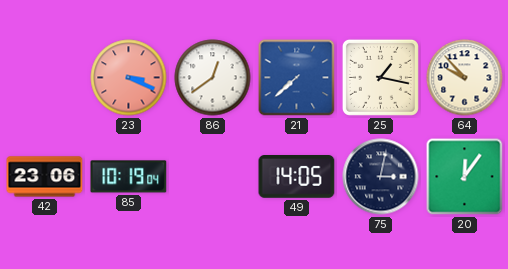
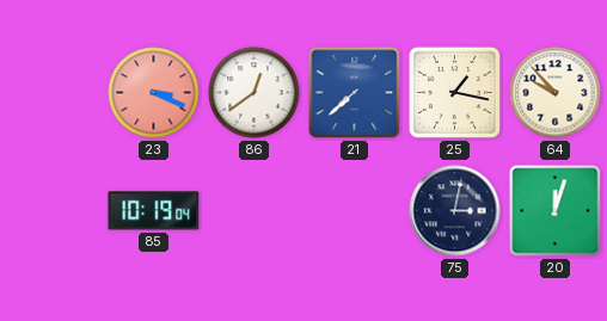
42: 23:06 -> none
49: 14:05 -> none
20: 12:06 -> 12:03
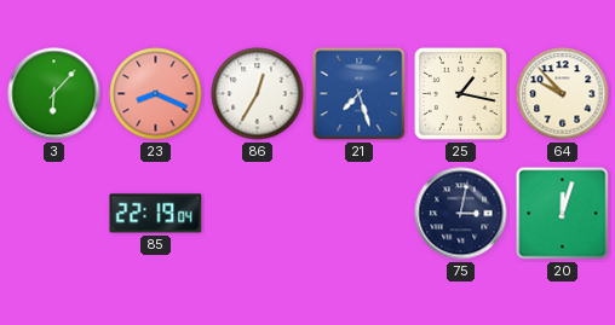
3: none -> 6:07
23: 3:19 -> 8:19
86: 12:39 -> 12:35
21: 7:38 -> 7:27
85: 10:19 -> 22:19
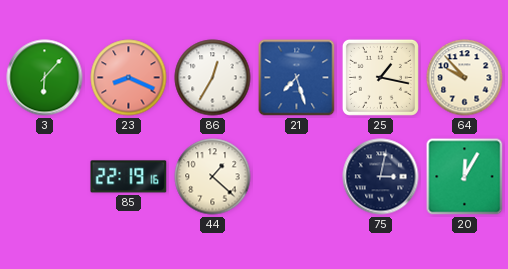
85: 22:19:04 -> 22:19:16
44: none -> 1:22
20: 12:03 -> 12:05
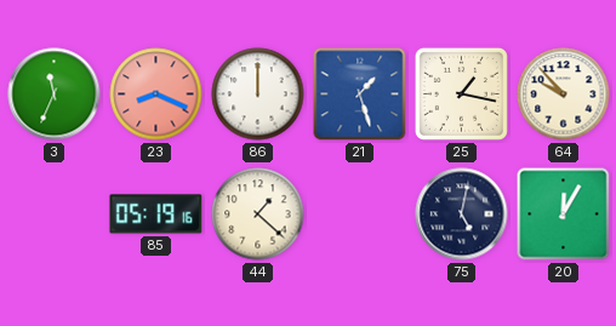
3: 6:07 -> 11:34
86: 12:35 -> 12:00
21: 7:27 -> 1:27
85: 22:19 -> 05:19
75: 3:02 -> 5:02
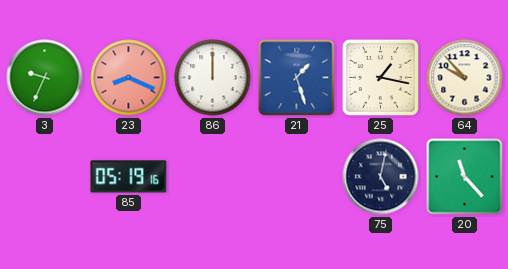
3: 11:34 -> 9:34
44: 1:22 -> none
20: 12:05 -> 11:23
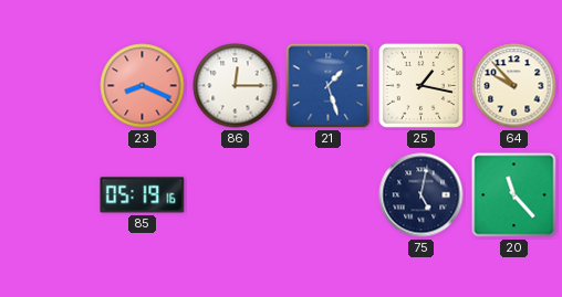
3: 9:34 -> none
86: 12:00 -> 12:15
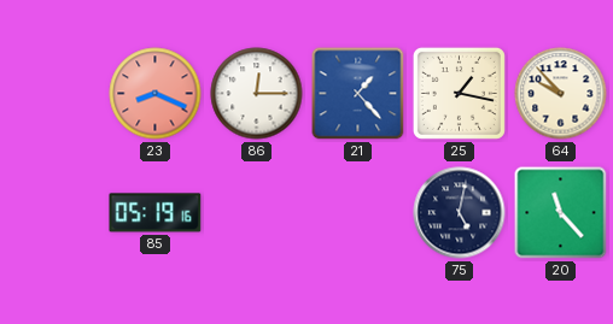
21: 1:27 -> 1:23
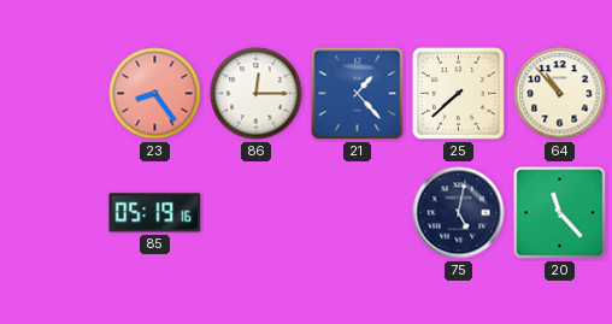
23: 8:19 -> 8:24
25: 1:17 -> 7:38
64: 9:53 -> 10:53
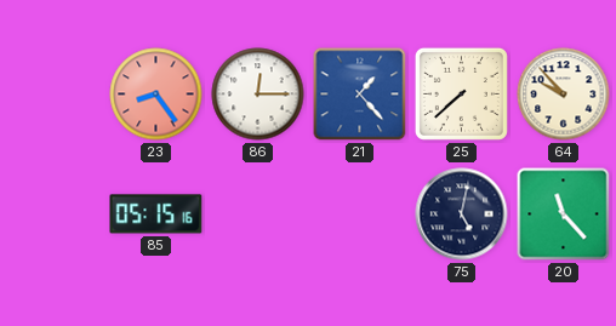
64: 10:53 -> 9:53
85: 05:19 -> 05:15
